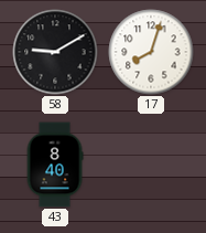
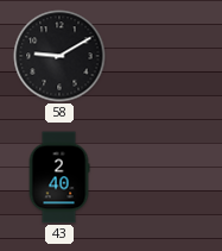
17: 8:03 -> none
43: 8:40 -> 2:40
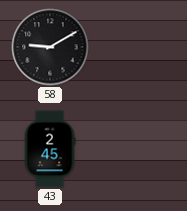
43: 2:40 -> 2:45
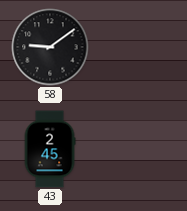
58: 9:10 -> 9:09
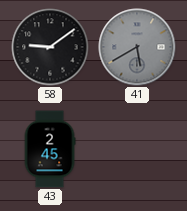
41: none -> 5:40
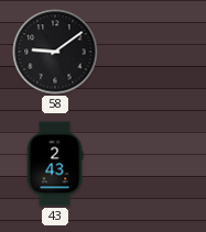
41: 5:40 -> none
43: 2:45 -> 2:43
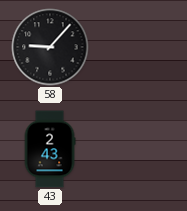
58: 9:09 -> 9:07
